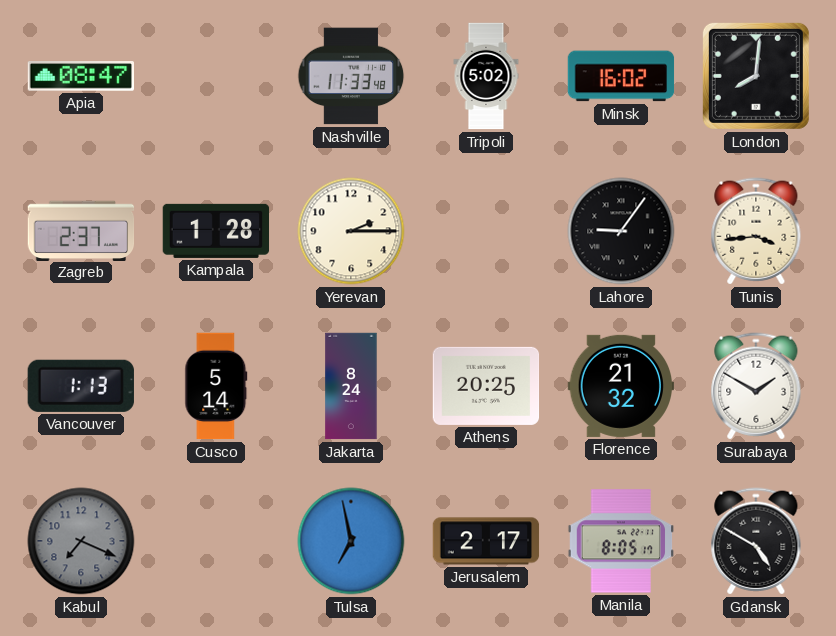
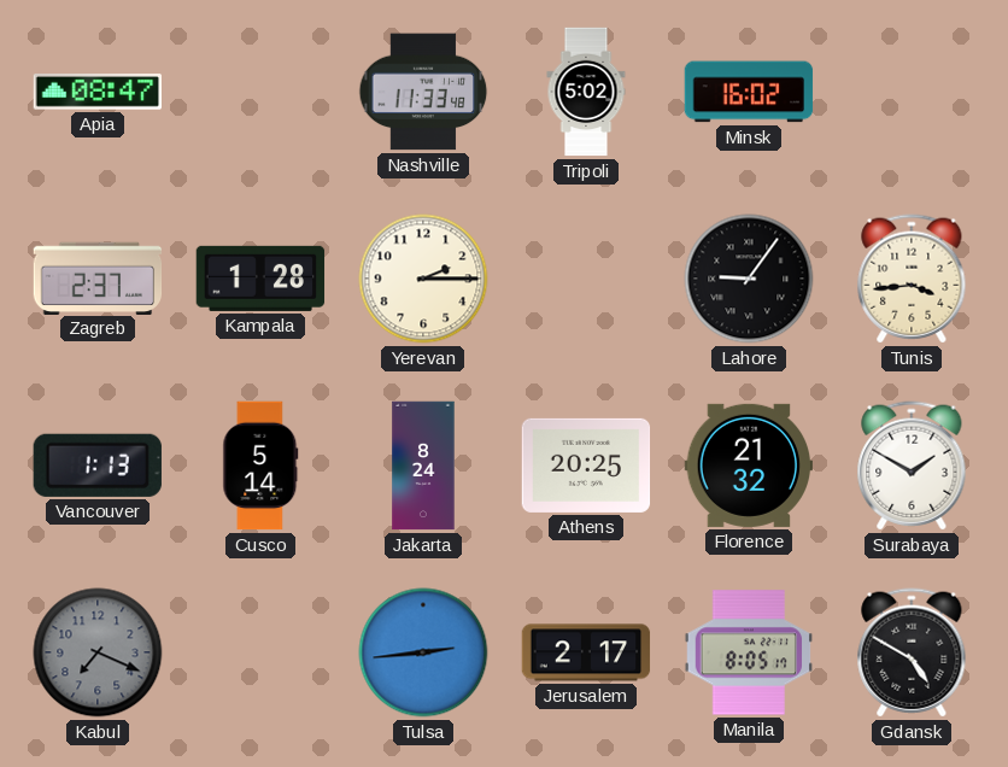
London: 8:01 -> none
Tulsa: 6:58 -> 2:44
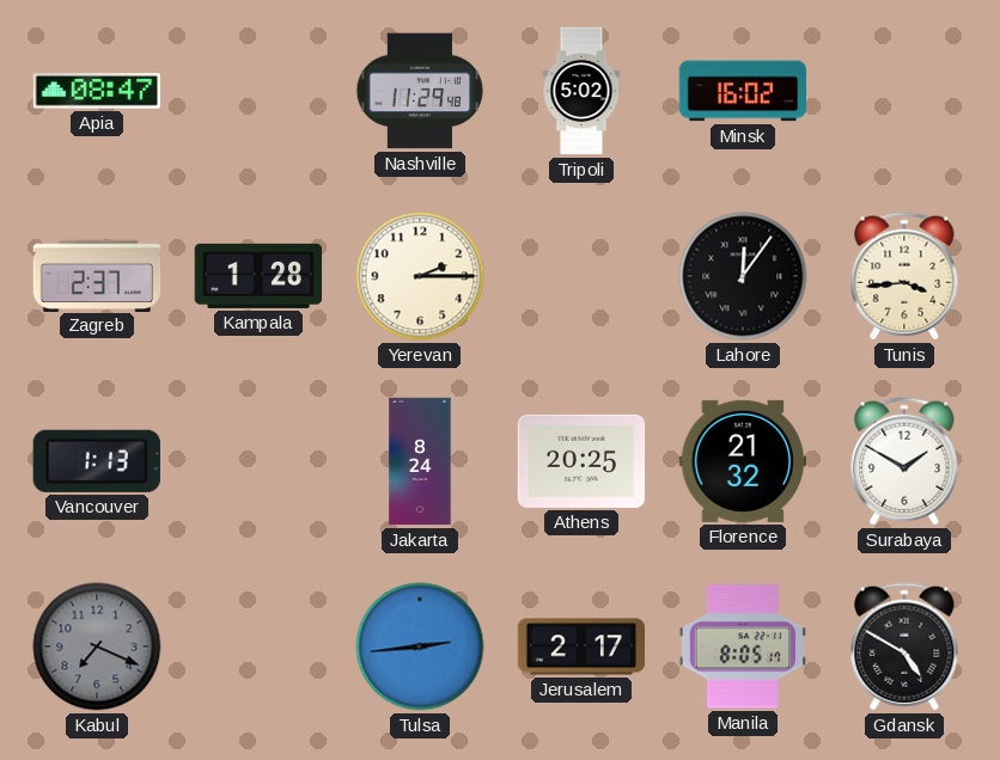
Nashville: 11:33 -> 11:29
Lahore: 9:06 -> 12:06
Cusco: 5:14 -> none
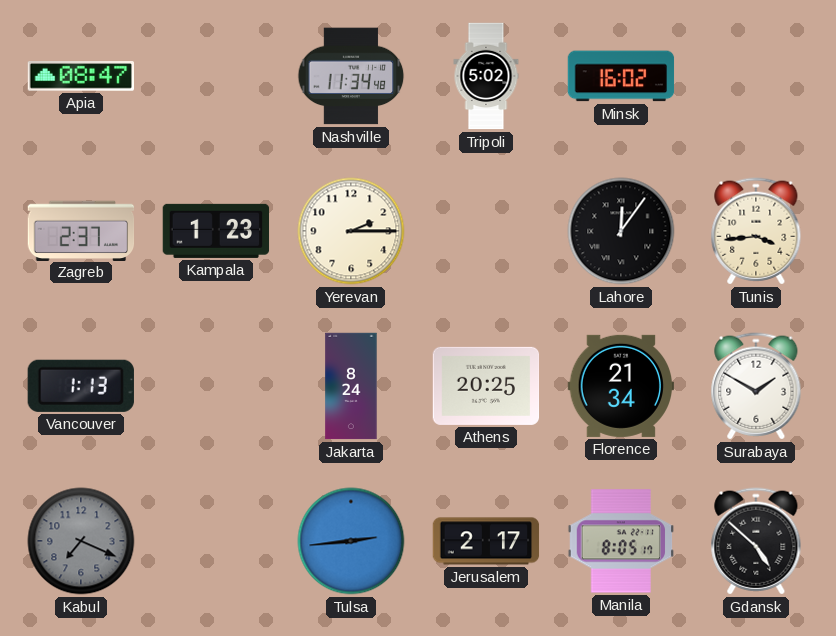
Nashville: 11:29 -> 11:34
Kampala: 1:28 -> 1:23
Florence: 21:32 -> 21:34
Gdansk: 4:50 -> 4:52
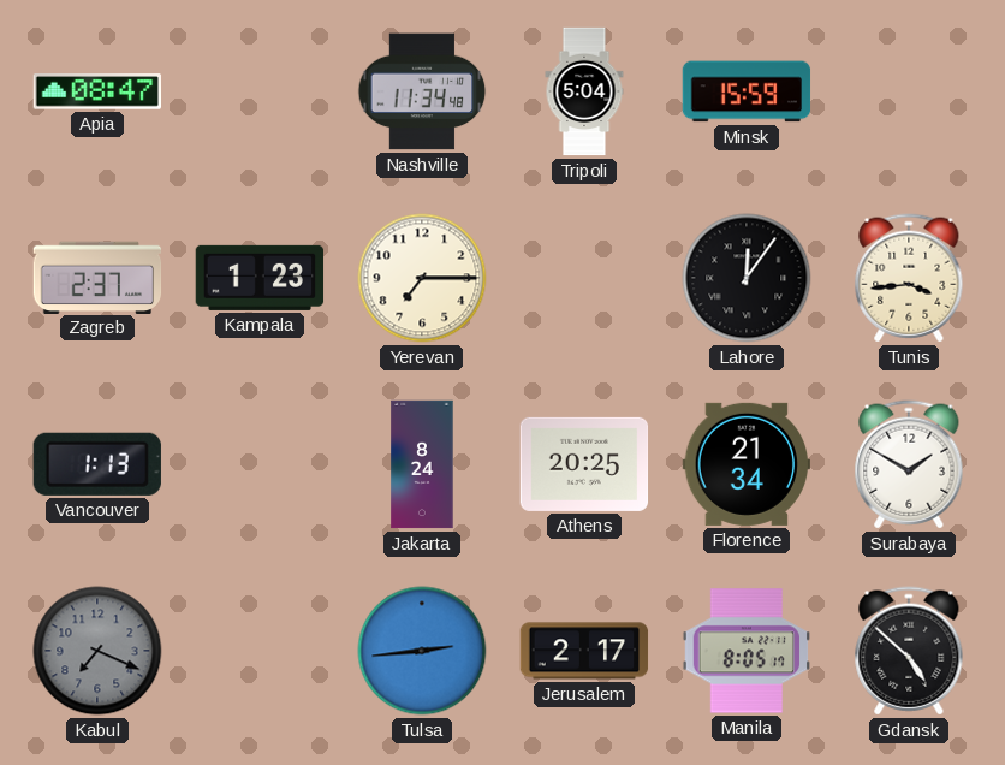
Tripoli: 5:02 -> 5:04
Minsk: 16:02 -> 15:59
Yerevan: 2:15 -> 7:15
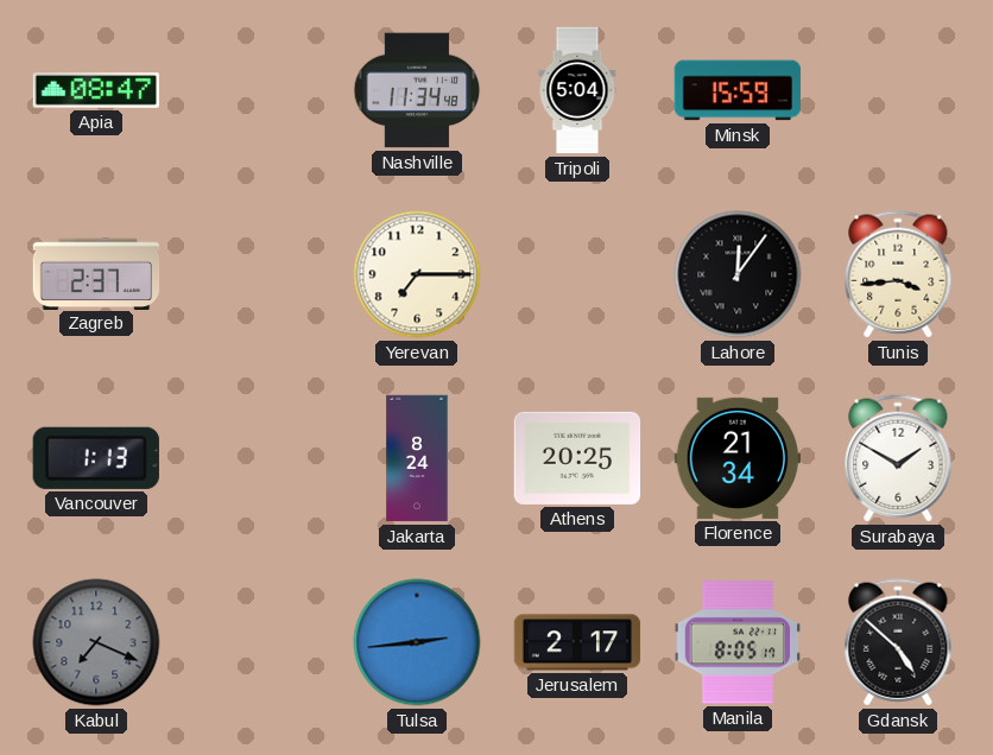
Kampala: 1:23 -> none
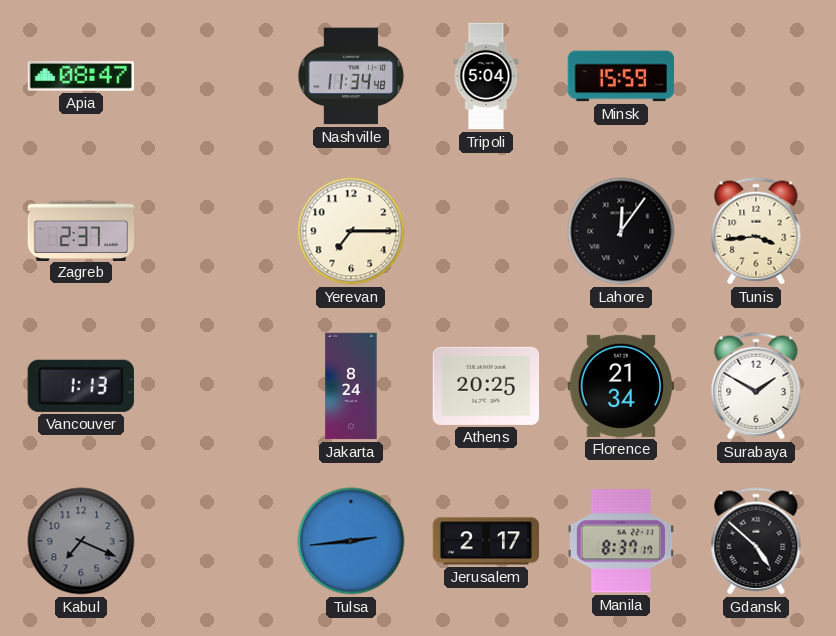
Manila: 8:05 -> 8:37
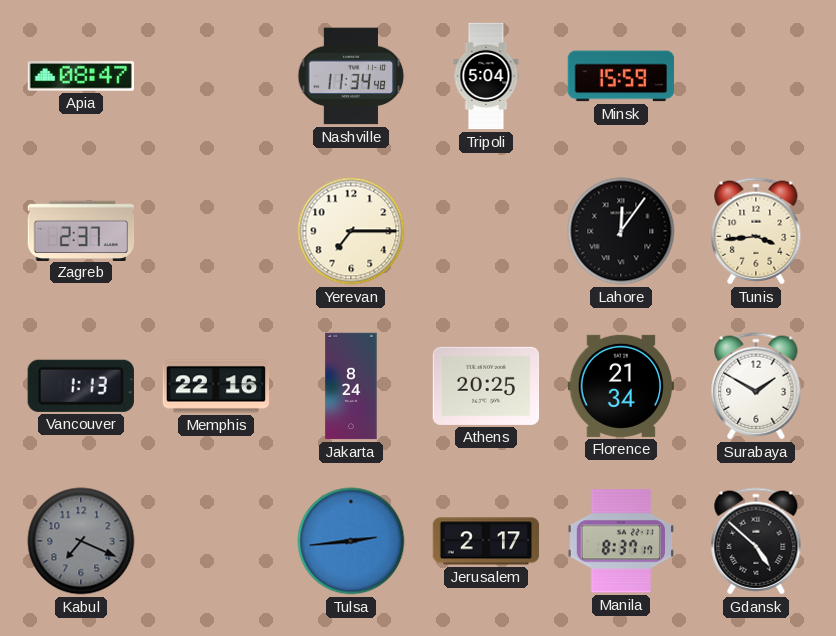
Memphis: none -> 22:16
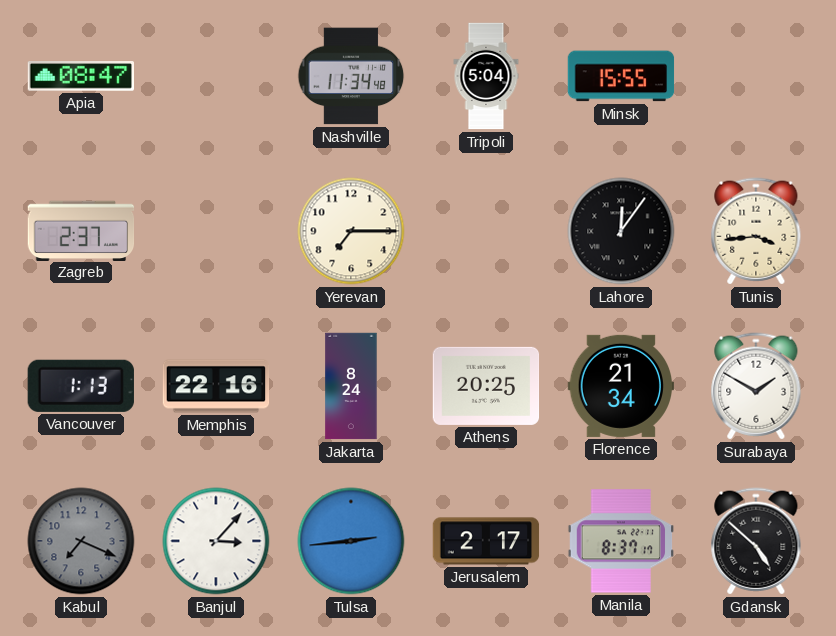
Minsk: 15:59 -> 15:55
Banjul: none -> 3:07
